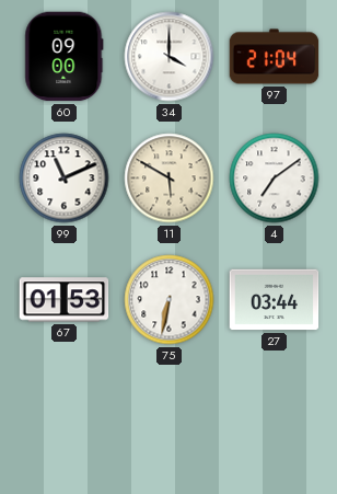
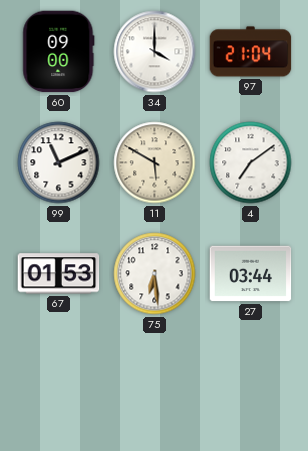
75: 6:32 -> 6:29
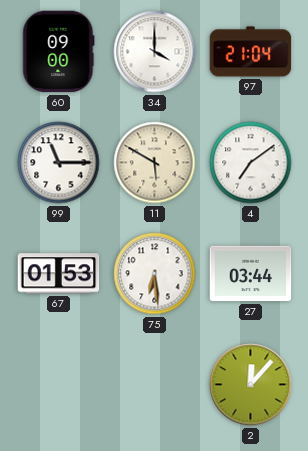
99: 11:11 -> 11:15
2: none -> 12:07
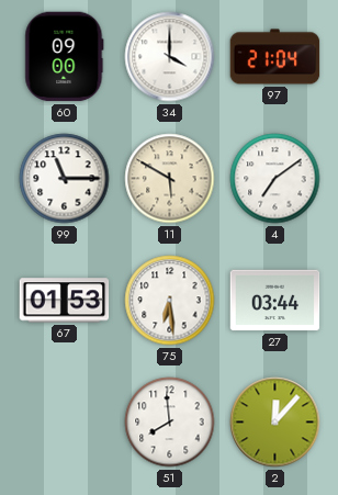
51: none -> 7:59
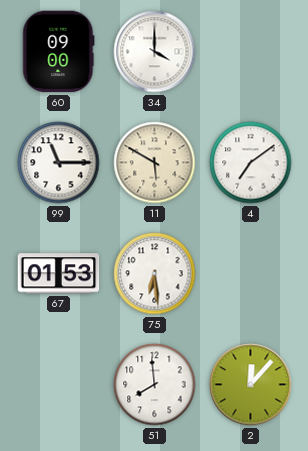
97: 21:04 -> none
27: 03:44 -> none
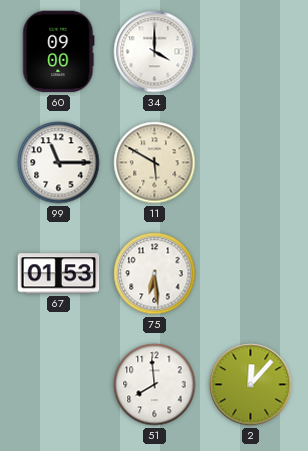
4: 7:09 -> none
